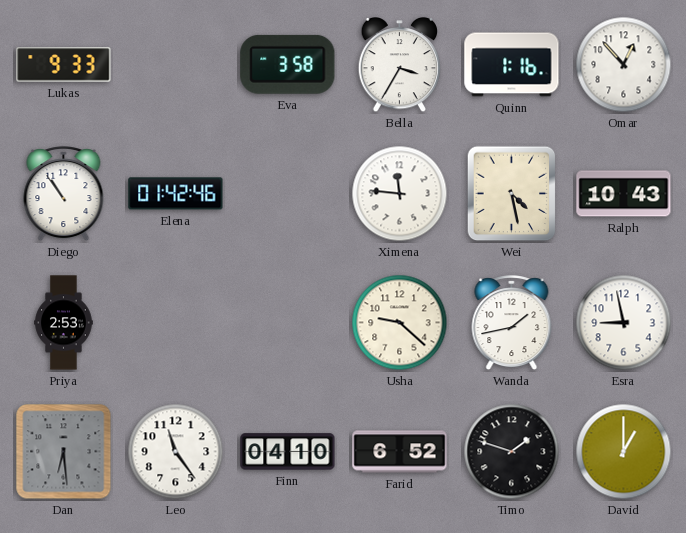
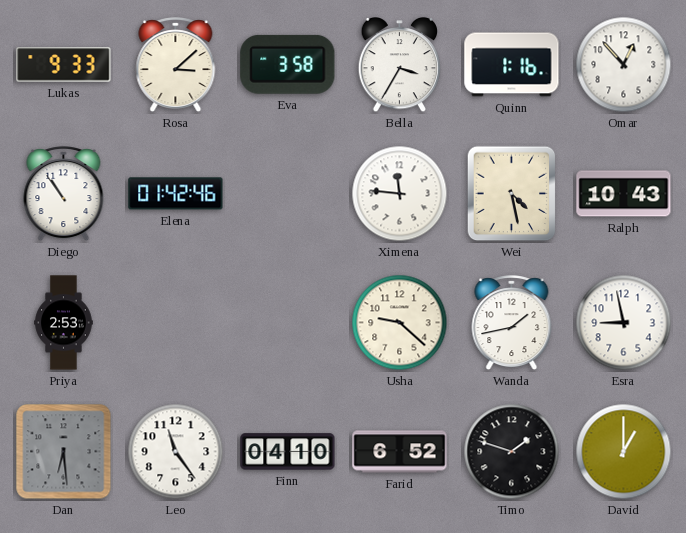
Rosa: none -> 3:08
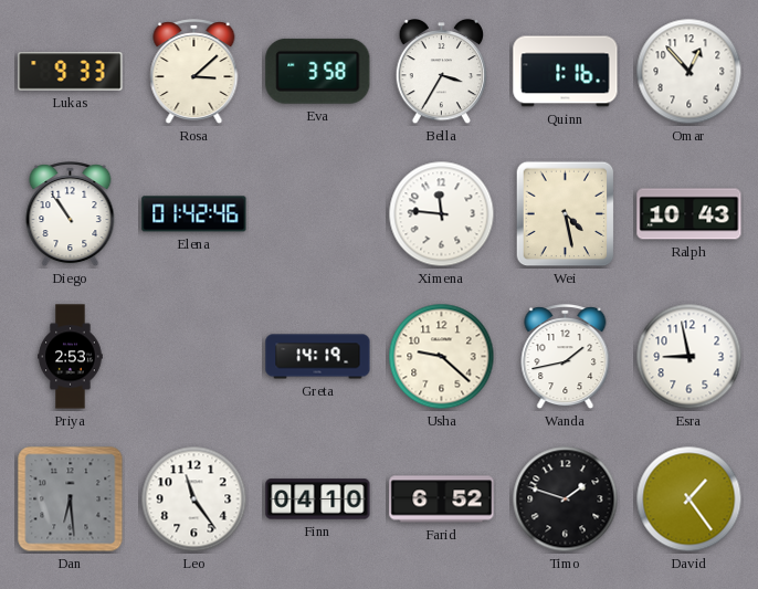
Greta: none -> 14:19
David: 1:00 -> 1:24
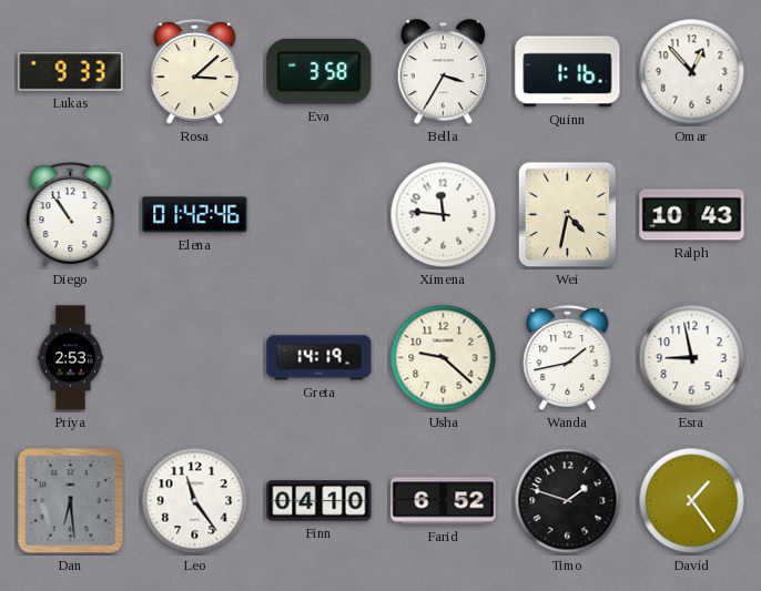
Wei: 4:28 -> 4:32
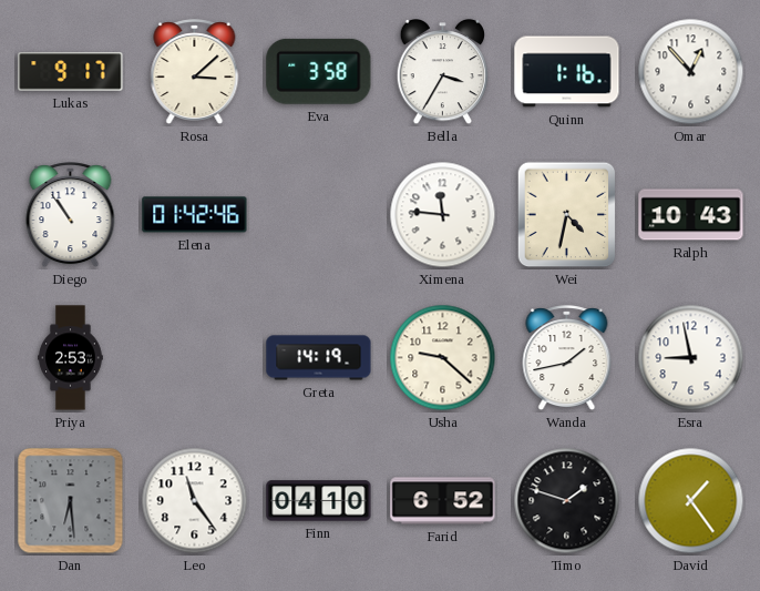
Lukas: 9:33 -> 9:17
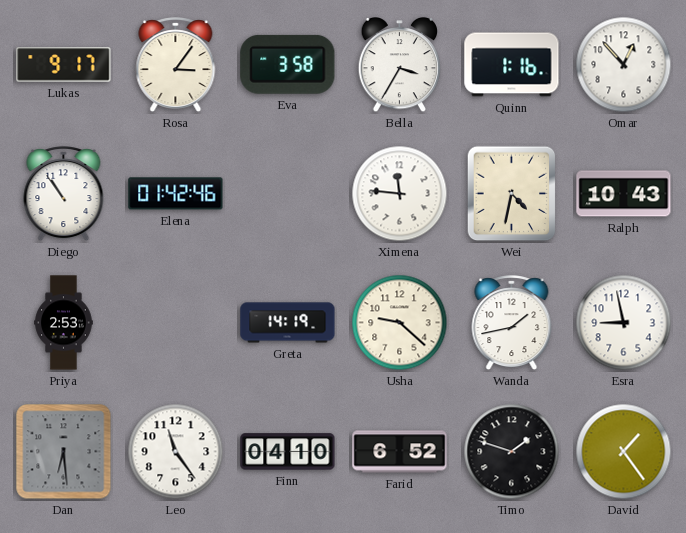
Rosa: 3:08 -> 3:06
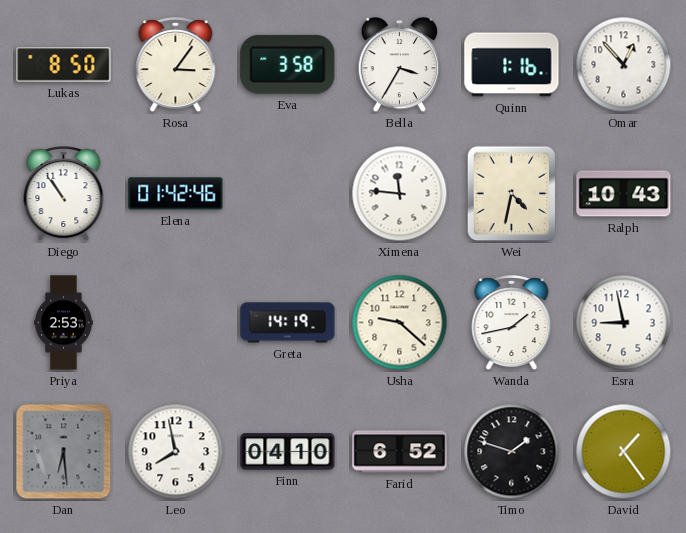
Lukas: 9:17 -> 8:50
Leo: 11:24 -> 7:58
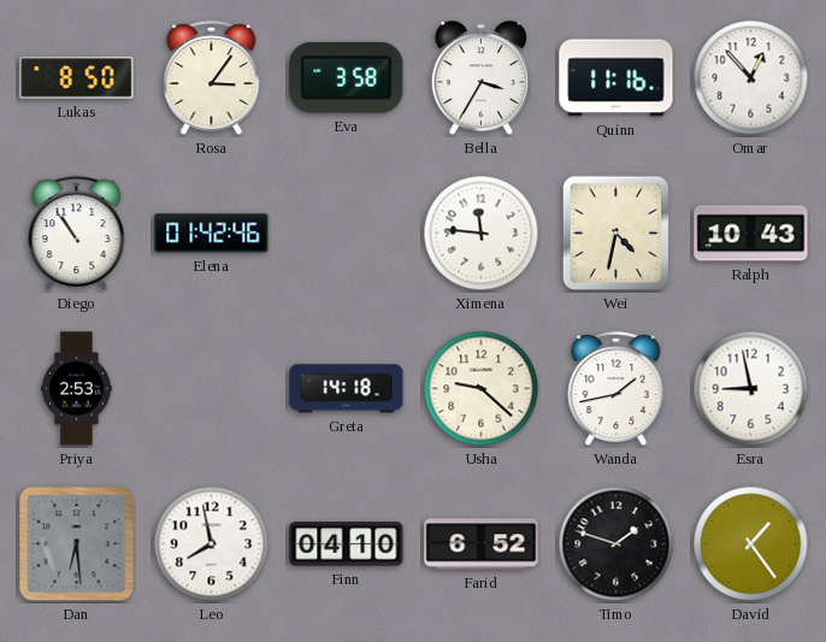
Quinn: 1:16 -> 11:16
Greta: 14:19 -> 14:18
